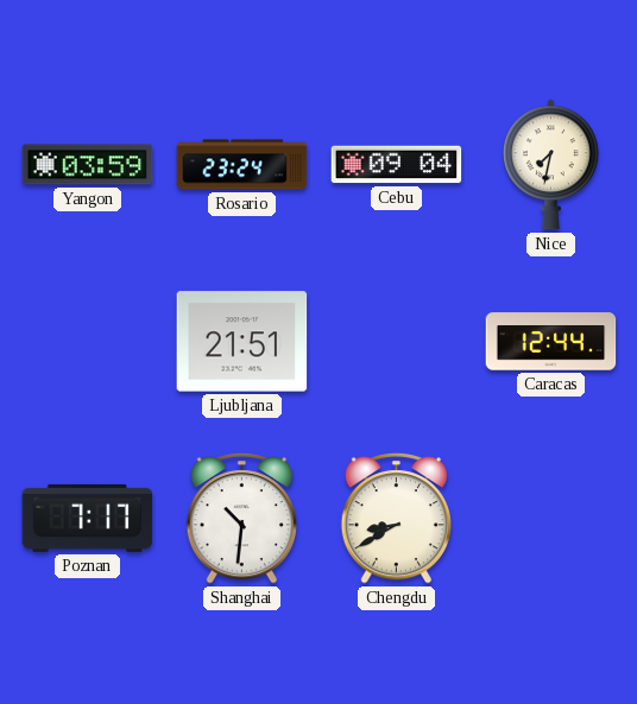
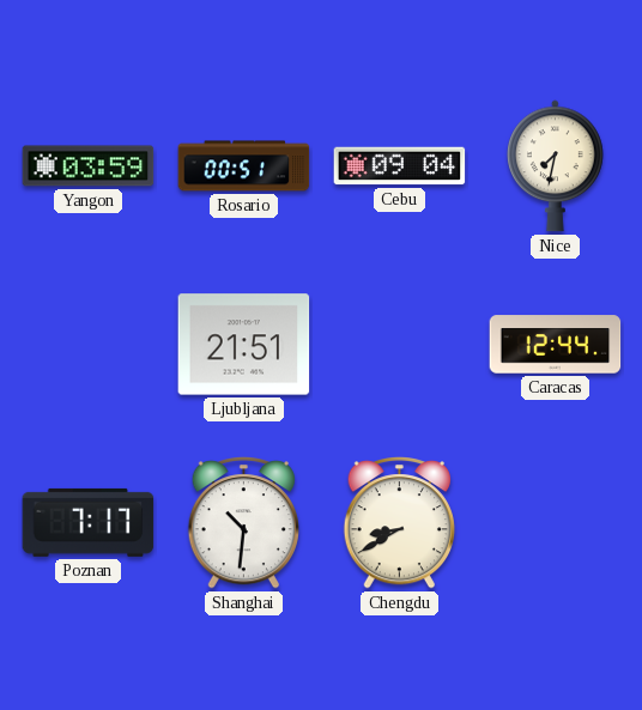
Rosario: 23:24 -> 00:51
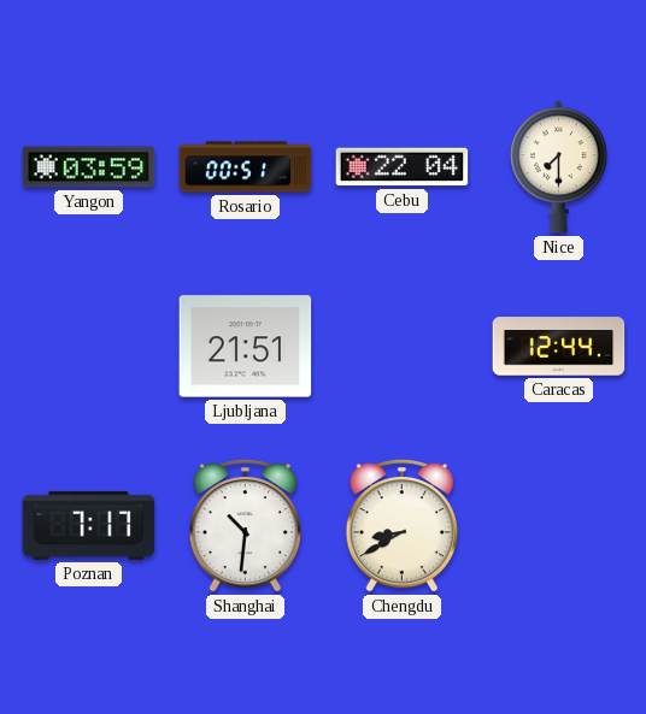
Cebu: 09:04 -> 22:04
Nice: 7:32 -> 7:30
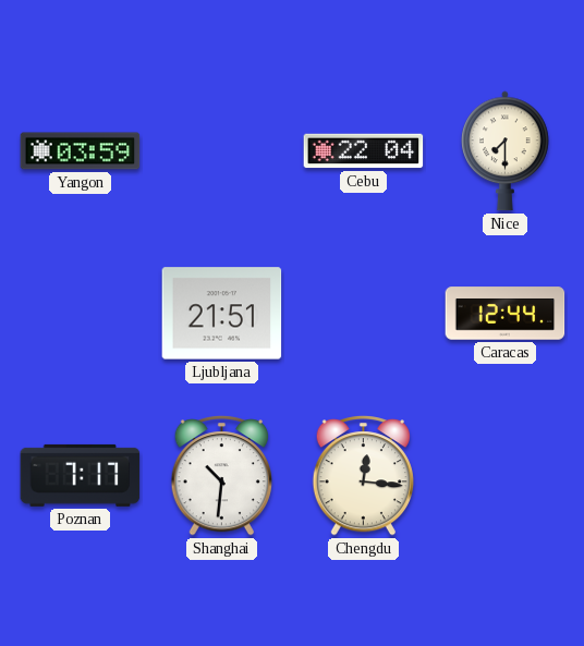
Rosario: 00:51 -> none
Chengdu: 8:40 -> 12:16
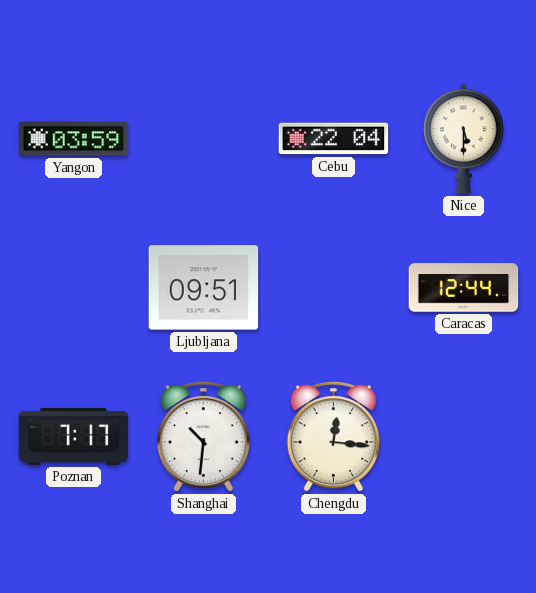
Nice: 7:30 -> 5:30
Ljubljana: 21:51 -> 09:51
